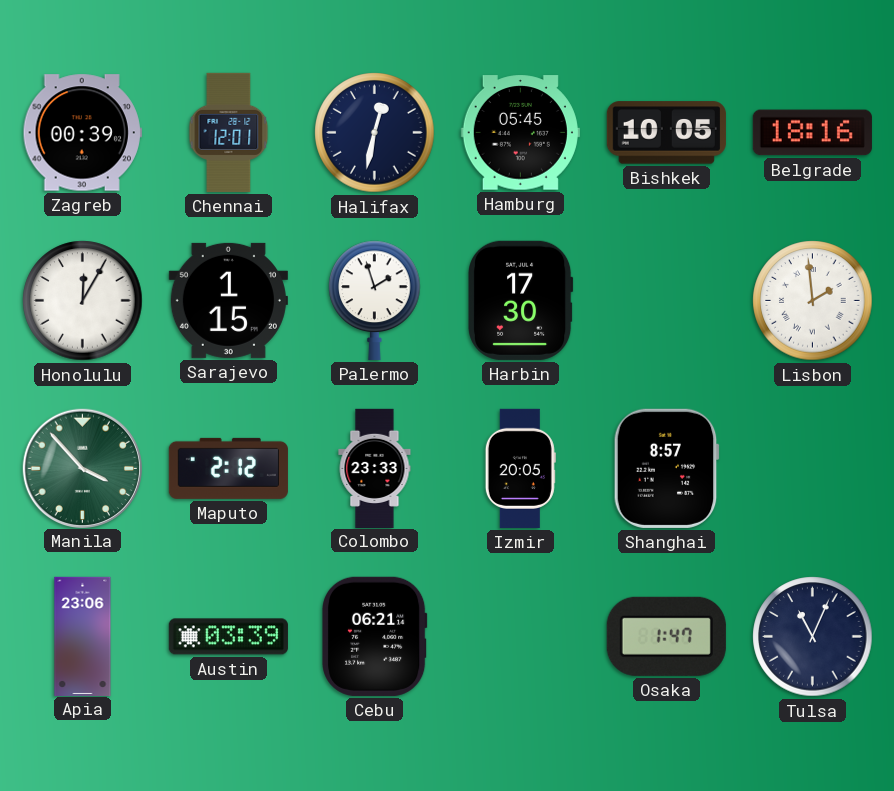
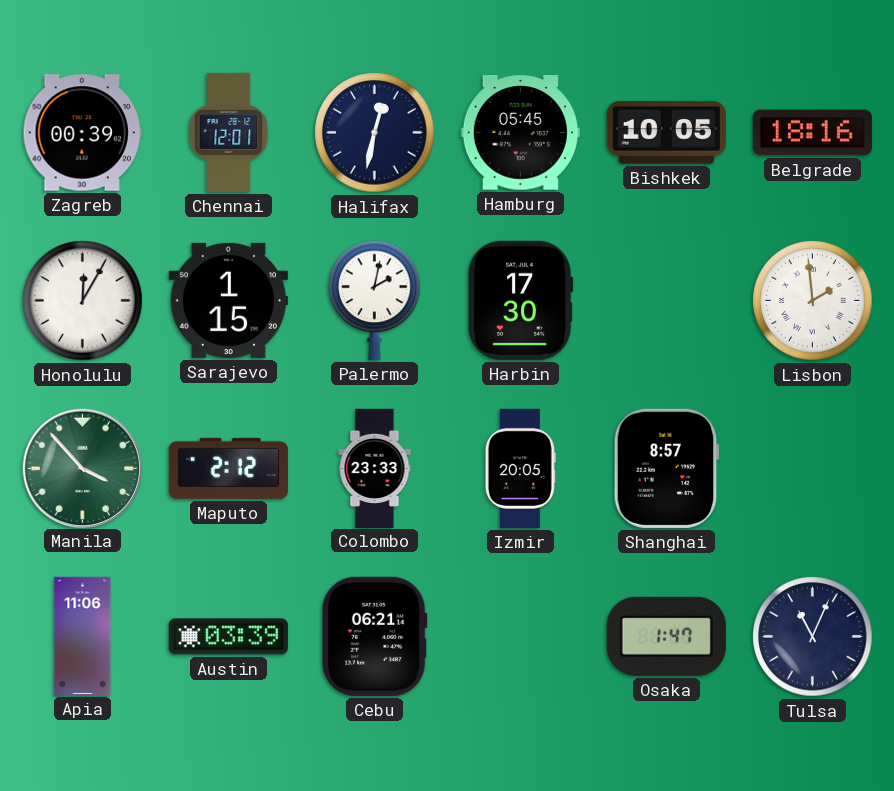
Palermo: 1:57 -> 2:02
Apia: 23:06 -> 11:06
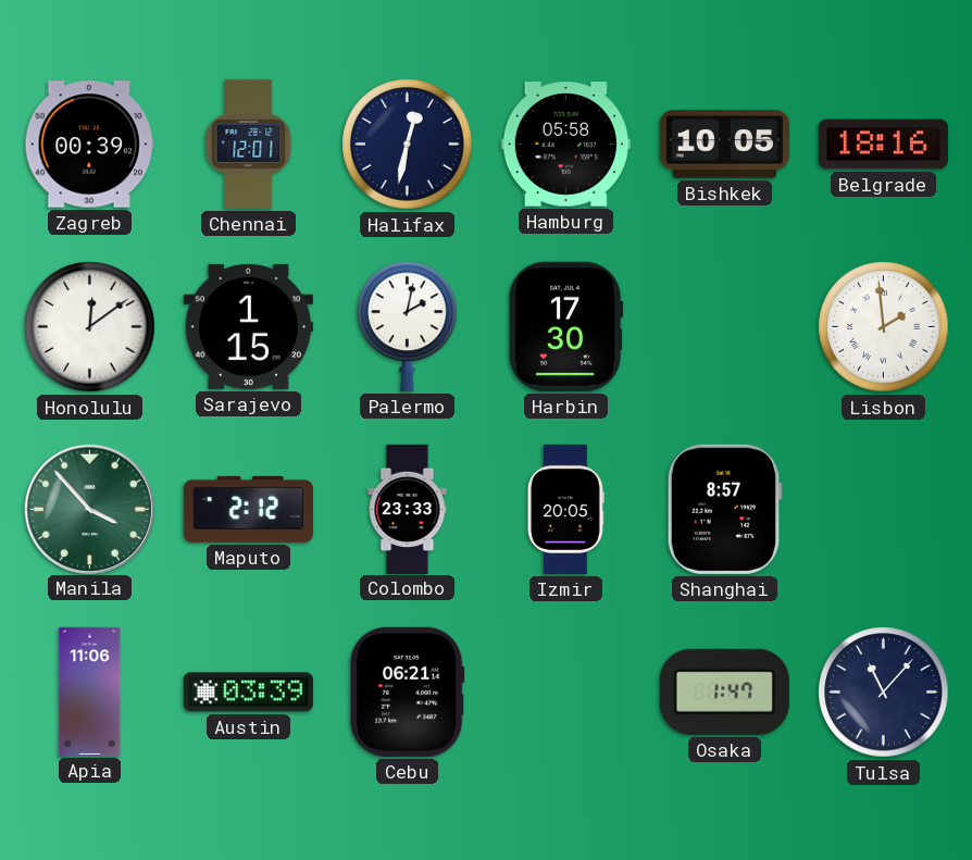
Hamburg: 05:45 -> 05:58
Honolulu: 12:05 -> 12:09
Tulsa: 11:04 -> 11:07
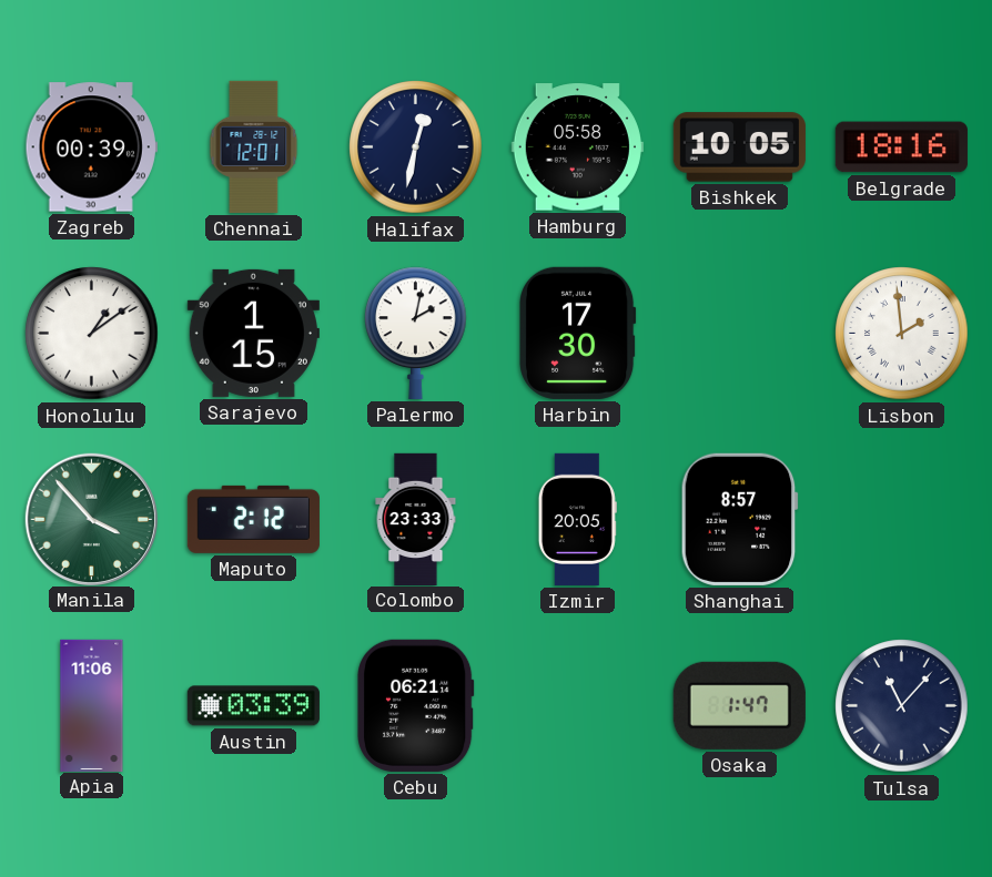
Honolulu: 12:09 -> 1:09
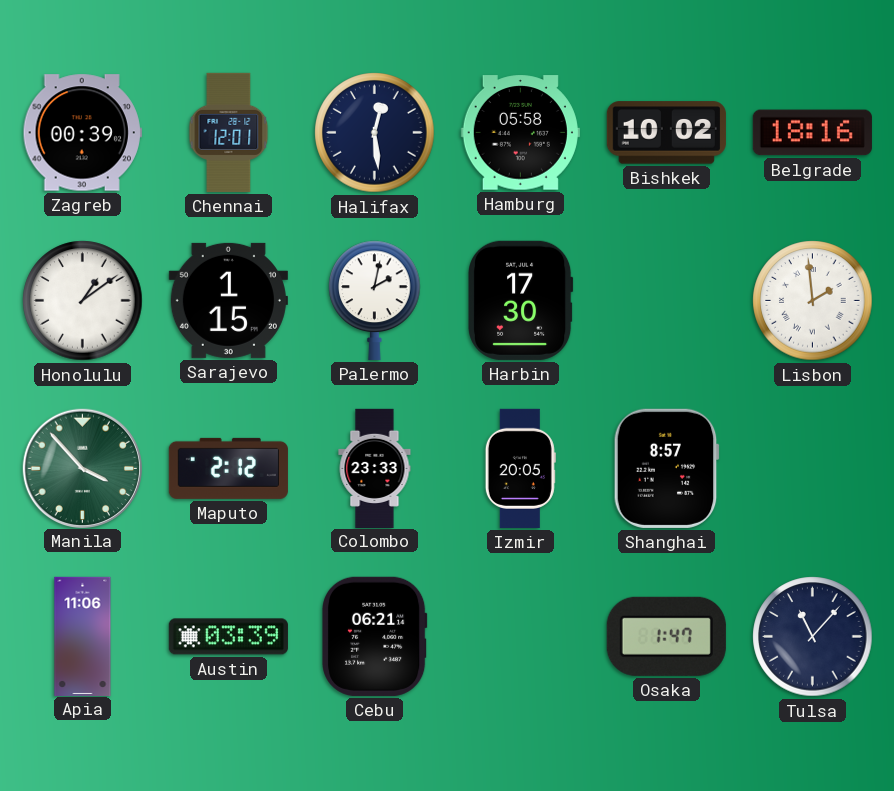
Halifax: 12:32 -> 12:29
Bishkek: 10:05 -> 10:02
